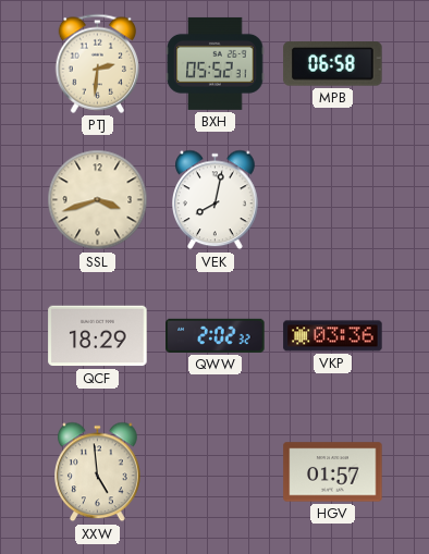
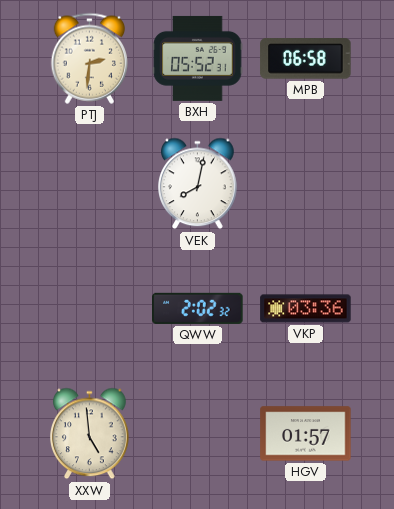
SSL: 3:42 -> none
QCF: 18:29 -> none
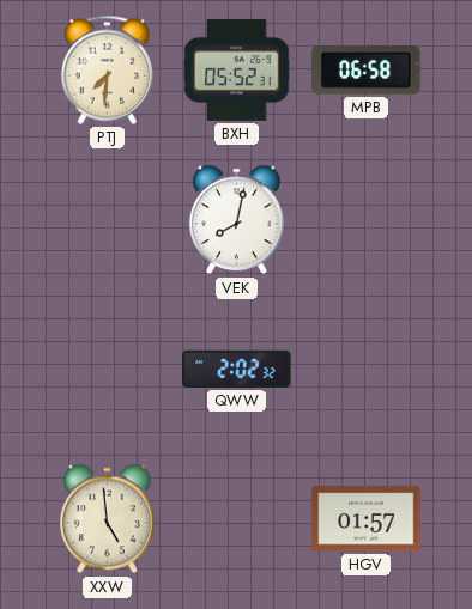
PTJ: 2:31 -> 7:31
VKP: 03:36 -> none
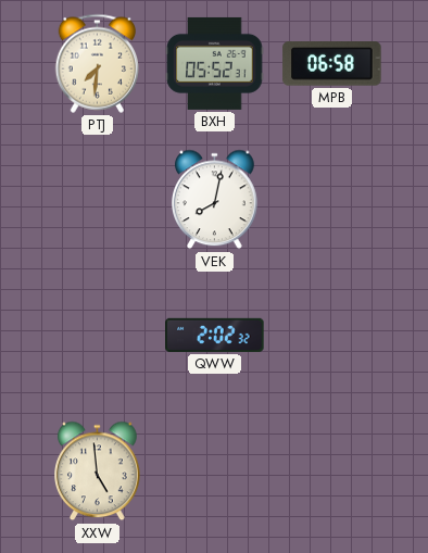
HGV: 01:57 -> none
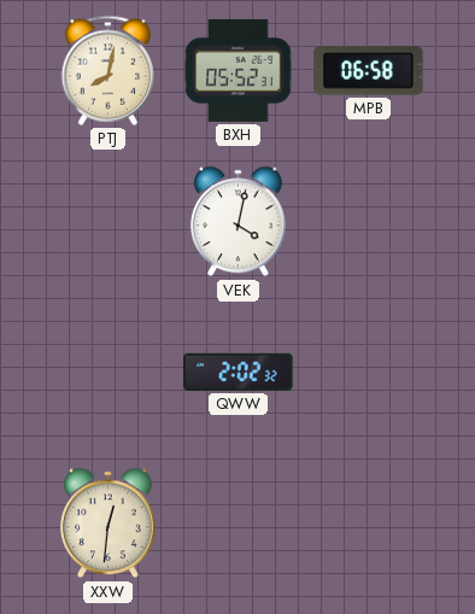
PTJ: 7:31 -> 8:02
VEK: 8:02 -> 4:02
XXW: 4:59 -> 12:31
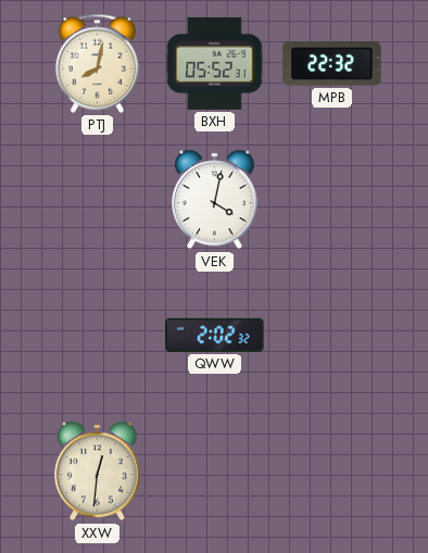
MPB: 06:58 -> 22:32
